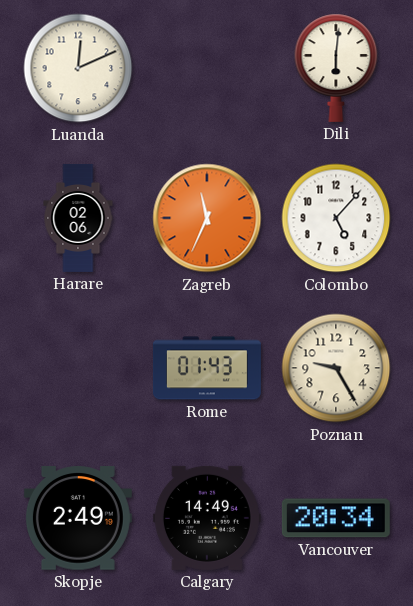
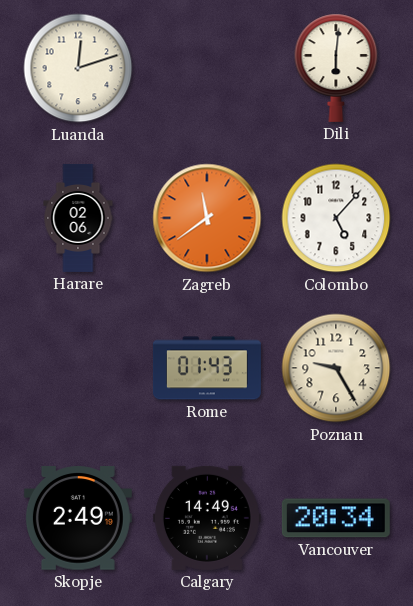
Luanda: 12:11 -> 12:12
Zagreb: 11:34 -> 11:39
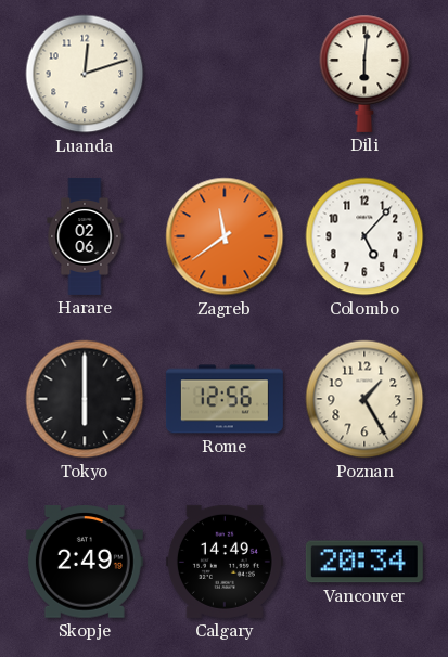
Tokyo: none -> 6:00
Rome: 01:43 -> 12:56
Poznan: 9:25 -> 1:25
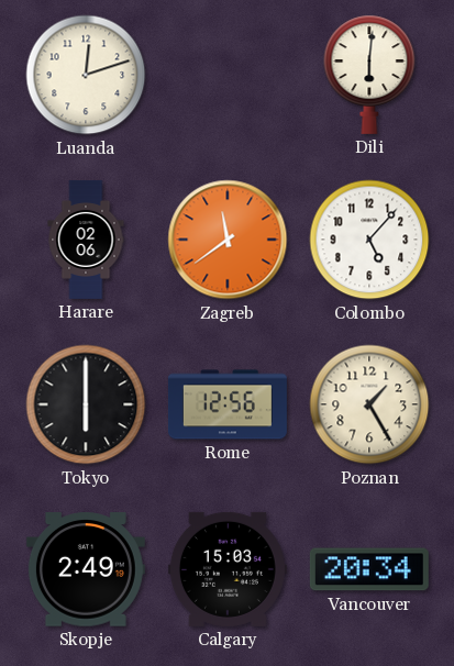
Calgary: 14:49 -> 15:03
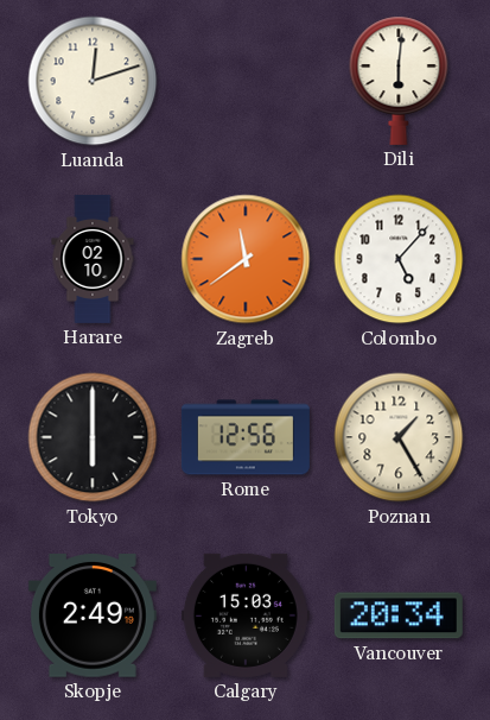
Harare: 02:06 -> 02:10
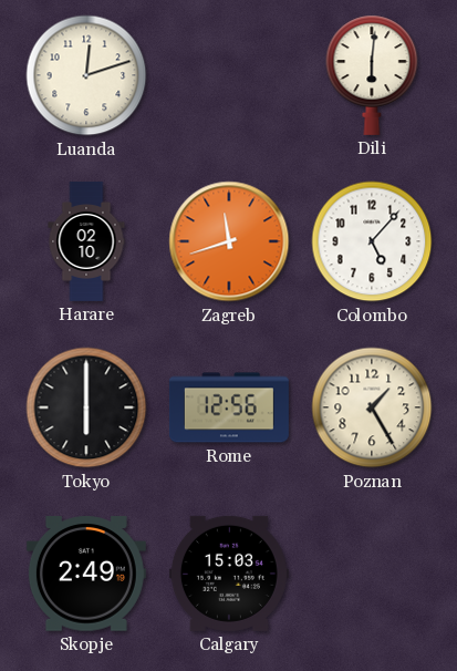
Zagreb: 11:39 -> 11:42
Vancouver: 20:34 -> none
